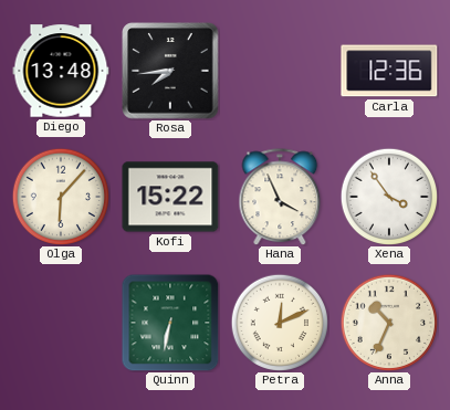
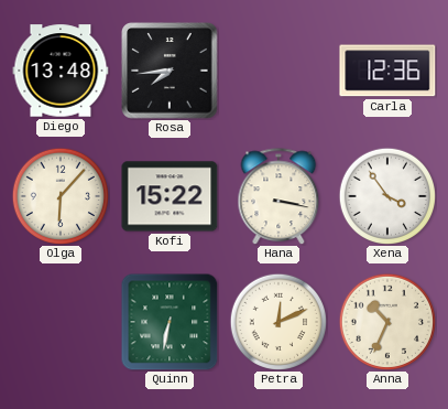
Hana: 3:56 -> 3:17
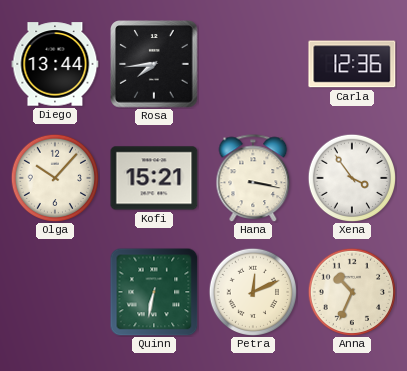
Diego: 13:48 -> 13:44
Olga: 6:07 -> 10:07
Kofi: 15:22 -> 15:21
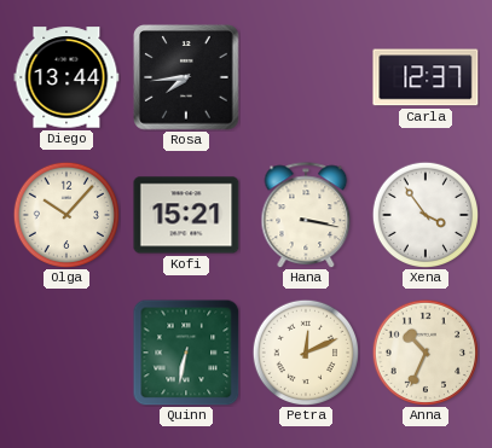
Carla: 12:36 -> 12:37
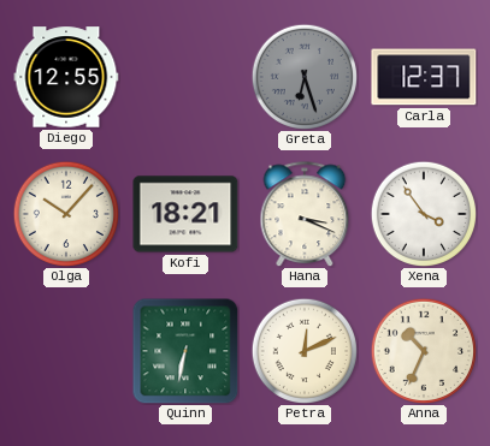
Diego: 13:44 -> 12:55
Rosa: 7:44 -> none
Greta: none -> 6:27
Kofi: 15:21 -> 18:21
Hana: 3:17 -> 3:19
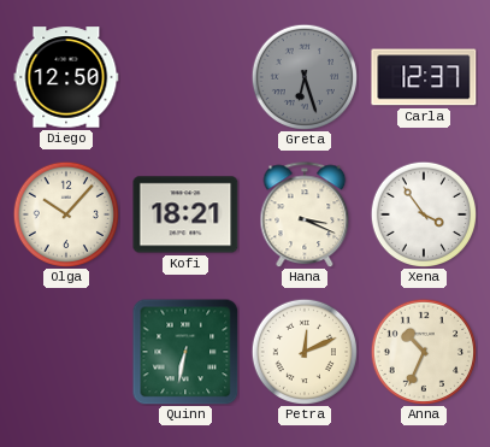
Diego: 12:55 -> 12:50
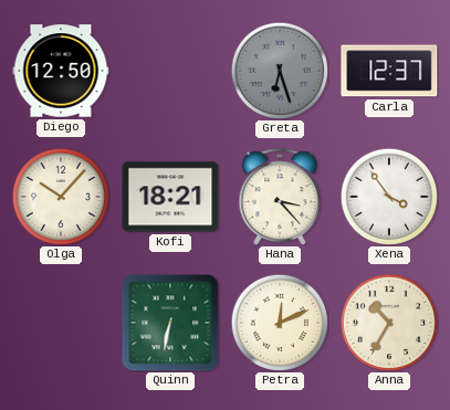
Hana: 3:19 -> 3:23
Anna: 10:34 -> 10:35
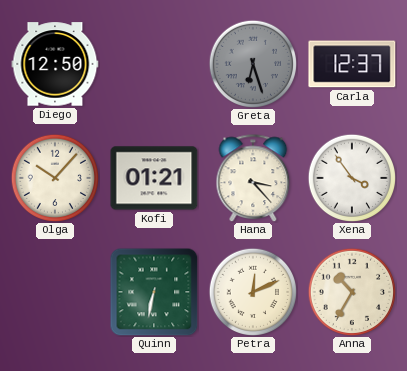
Kofi: 18:21 -> 01:21
